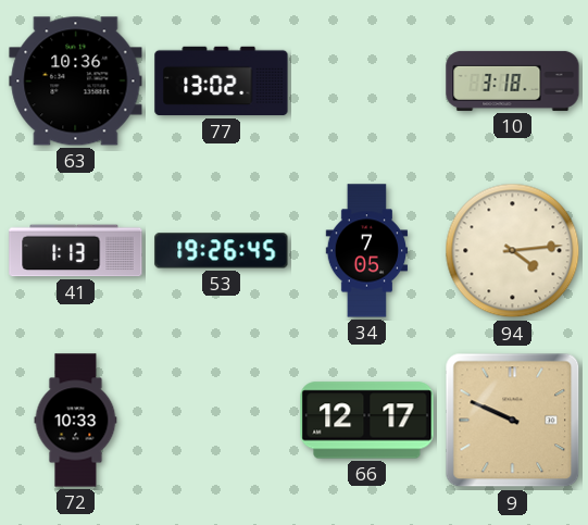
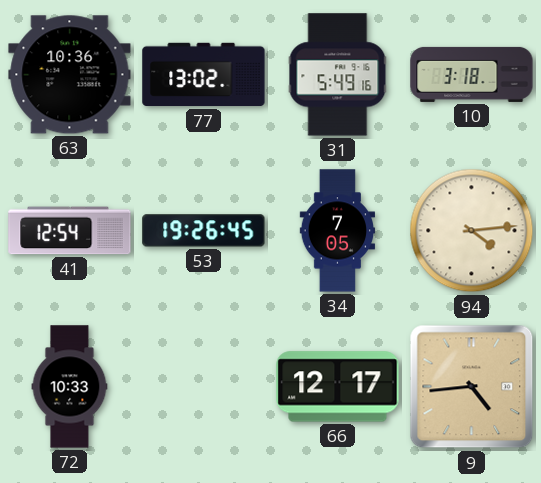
31: none -> 5:49
41: 1:13 -> 12:54
9: 9:49 -> 4:44
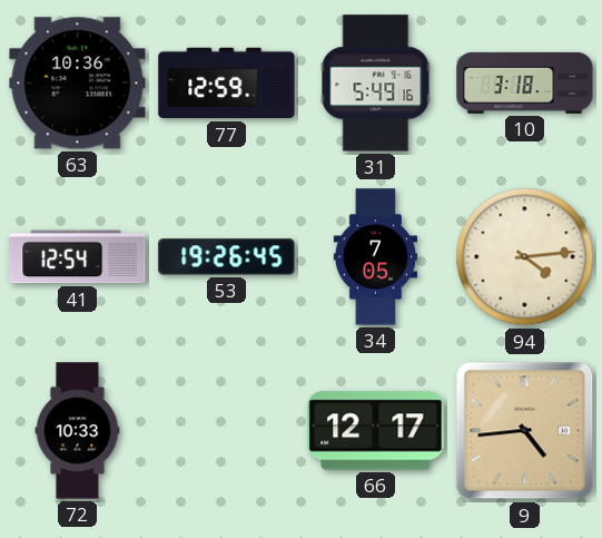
77: 13:02 -> 12:59
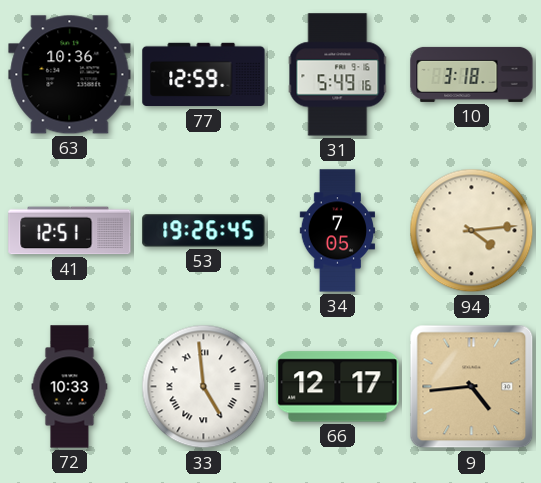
41: 12:54 -> 12:51
33: none -> 4:59
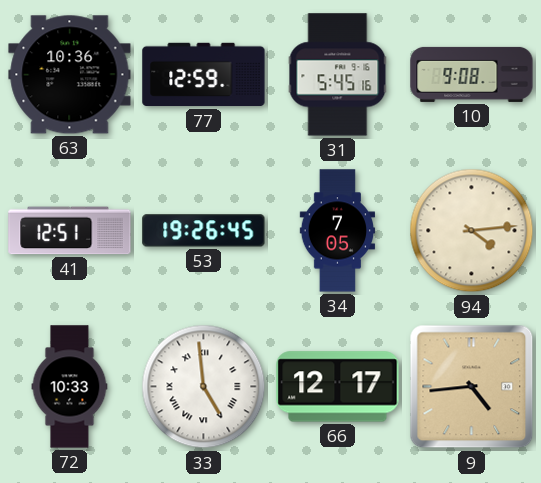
31: 5:49 -> 5:45
10: 3:18 -> 9:08
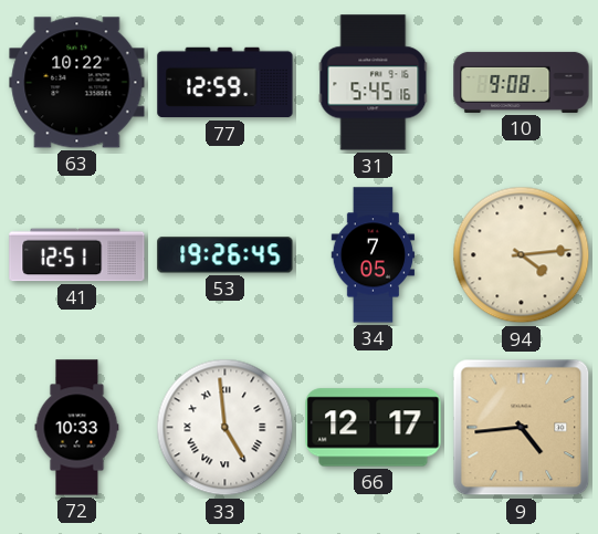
63: 10:36 -> 10:22
